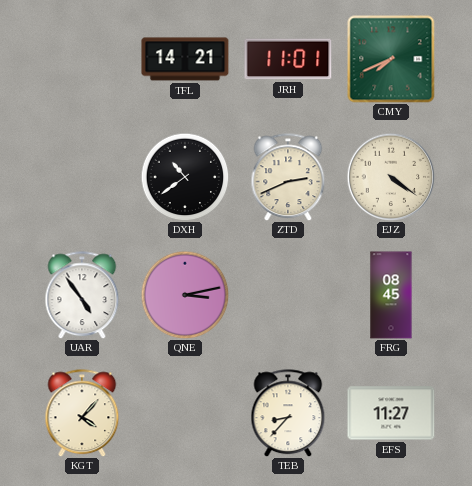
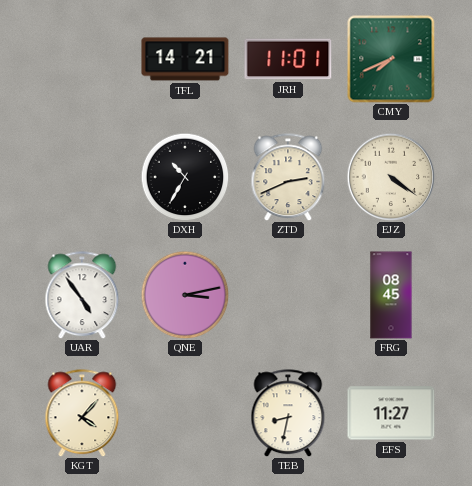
DXH: 10:39 -> 10:35
TEB: 8:37 -> 8:32
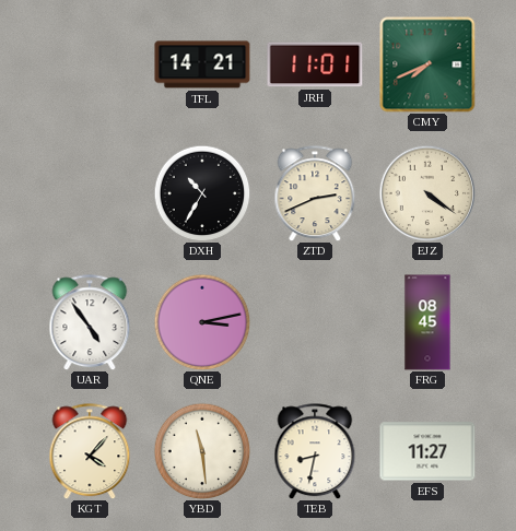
YBD: none -> 11:29
